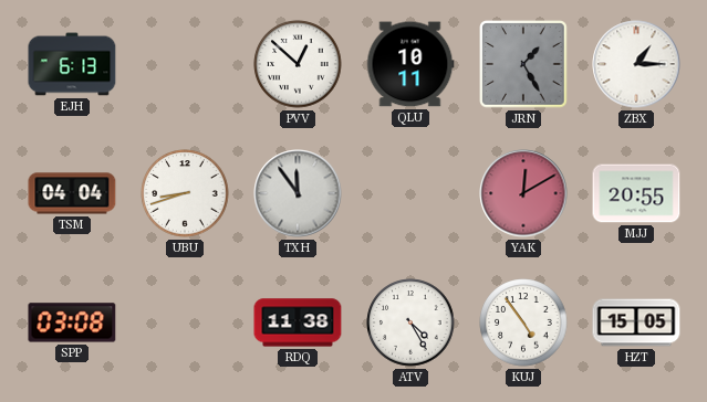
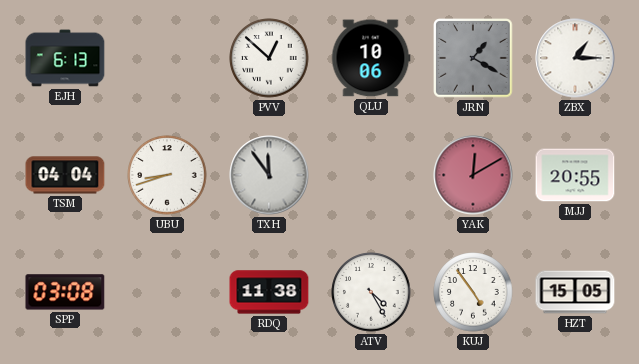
QLU: 10:11 -> 10:06
JRN: 1:25 -> 1:20
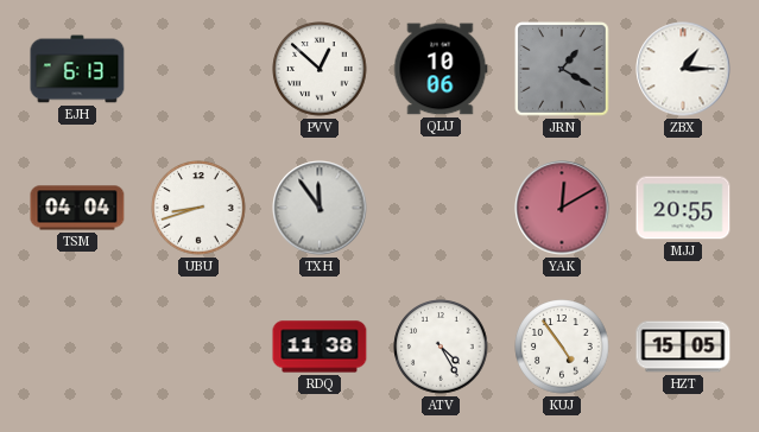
SPP: 03:08 -> none
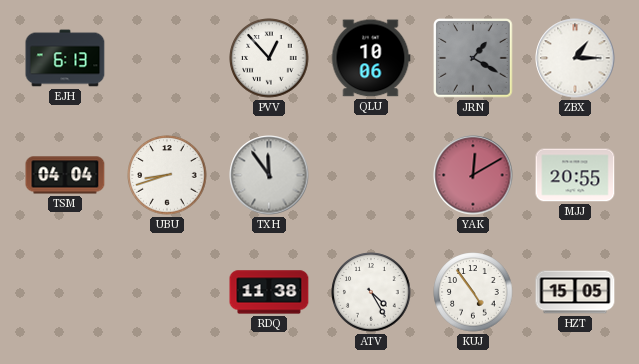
PVV: 12:52 -> 12:53
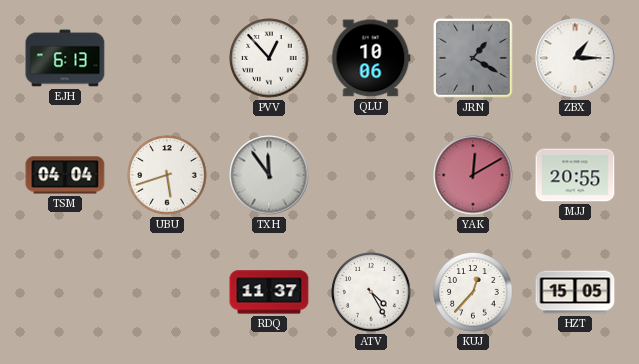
UBU: 8:42 -> 5:42
RDQ: 11:38 -> 11:37
KUJ: 4:54 -> 12:37
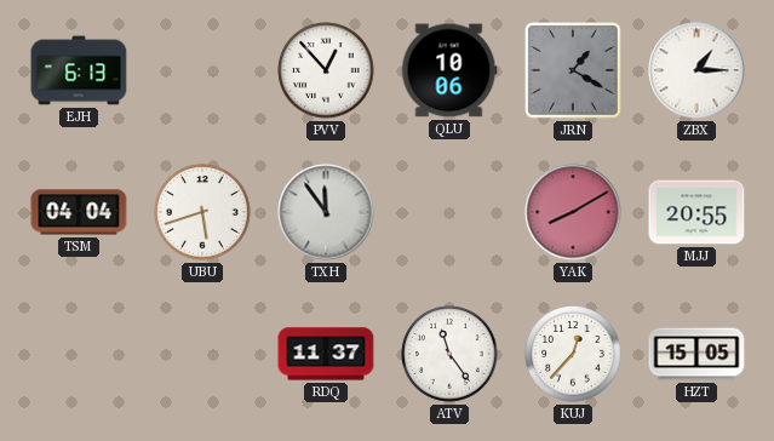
YAK: 12:10 -> 8:10
ATV: 4:25 -> 11:24
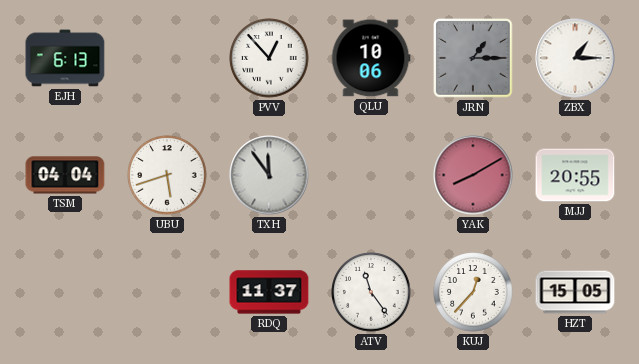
JRN: 1:20 -> 1:15
